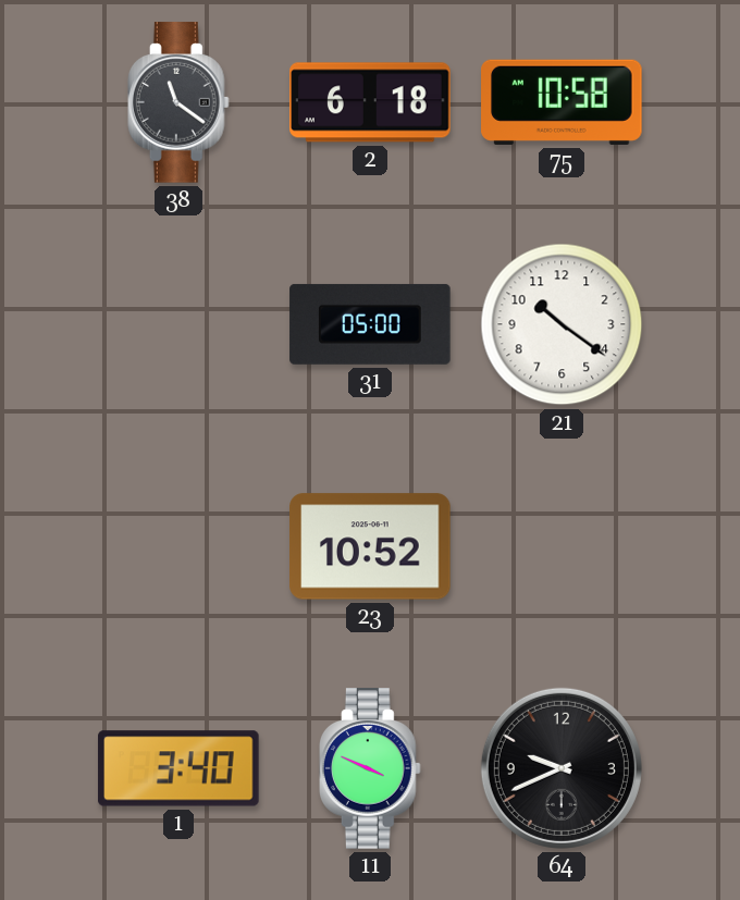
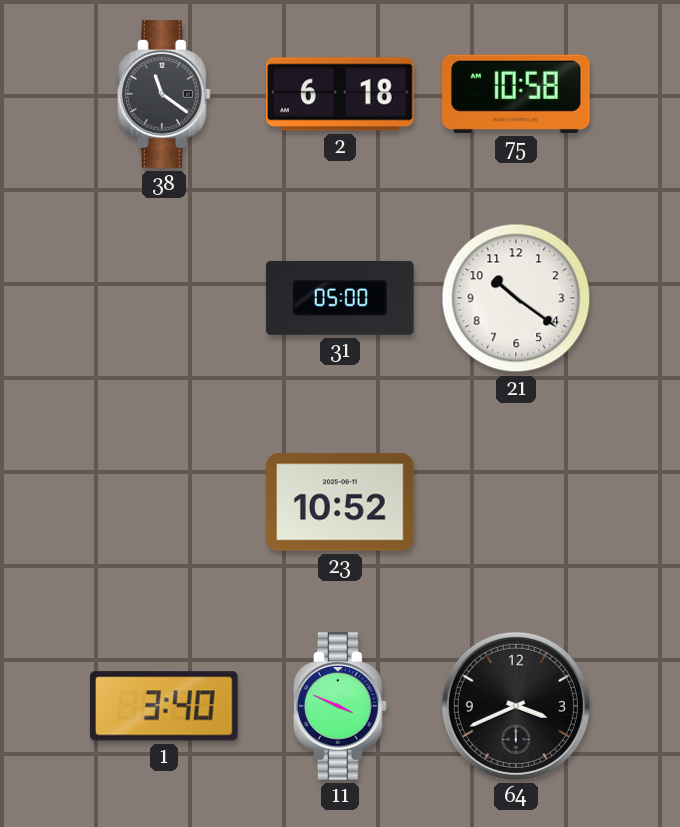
64: 9:41 -> 3:41
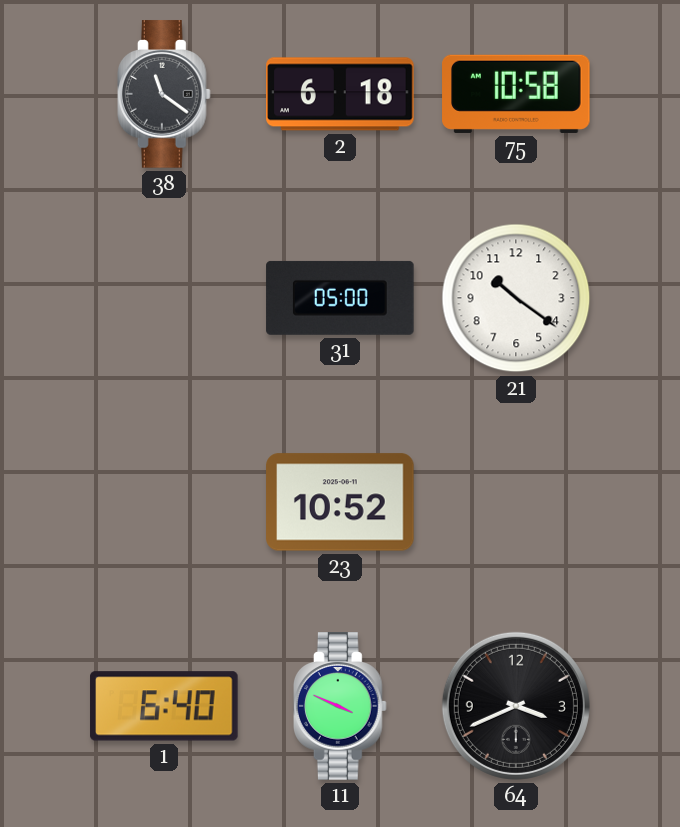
1: 3:40 -> 6:40
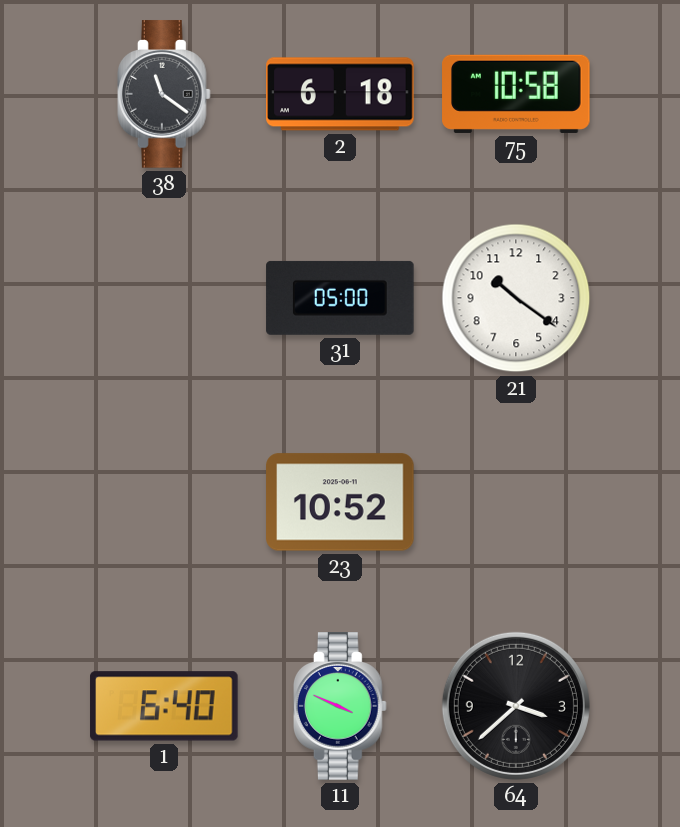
64: 3:41 -> 3:38
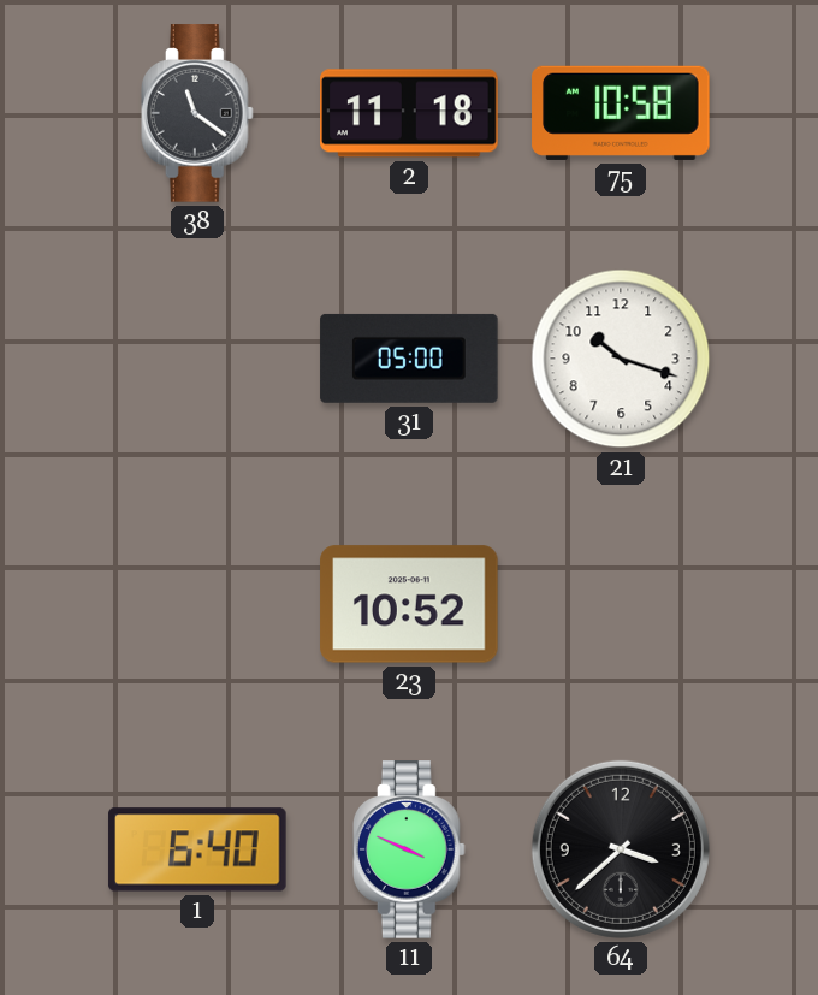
2: 6:18 -> 11:18
21: 10:21 -> 10:18
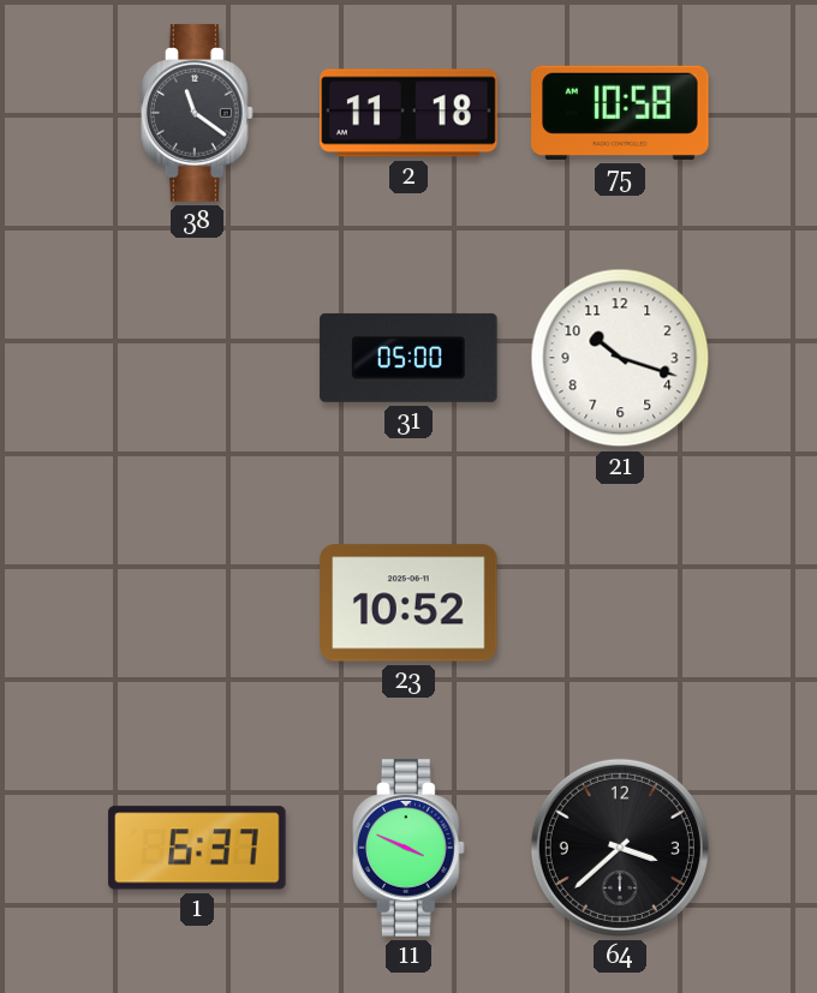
1: 6:40 -> 6:37
